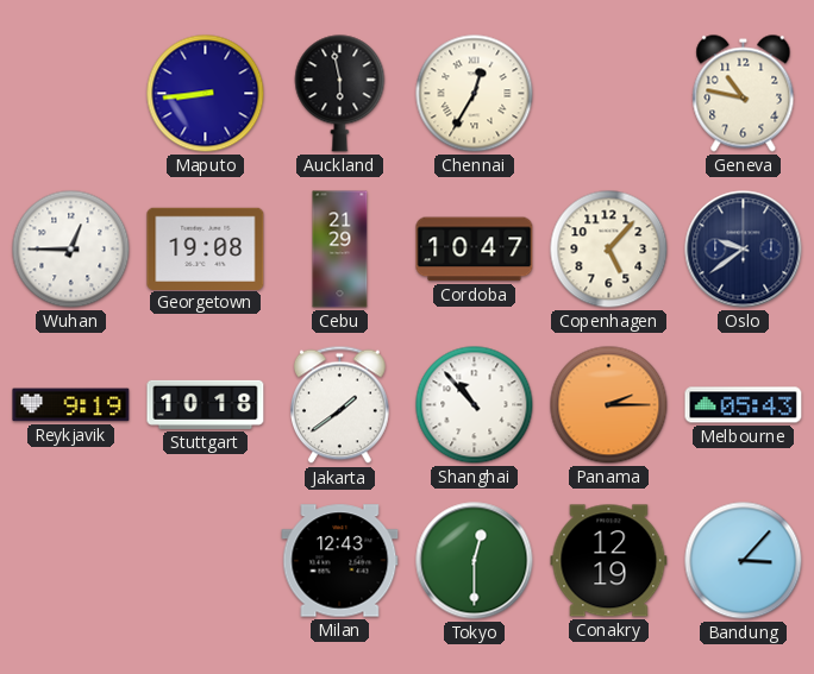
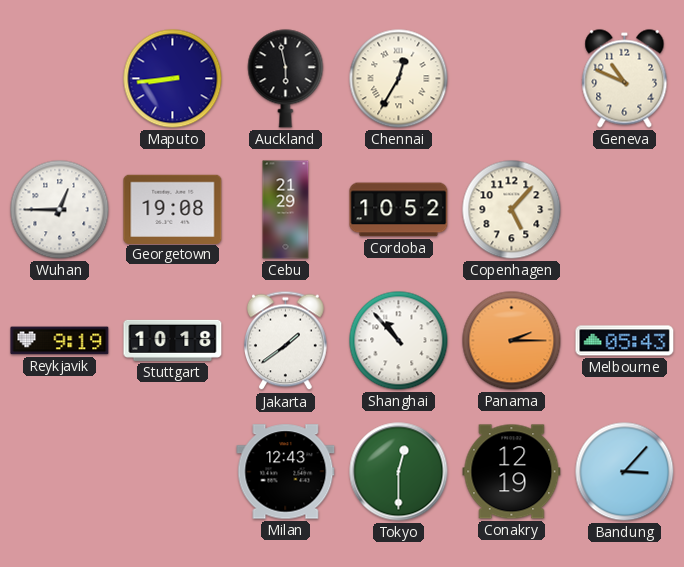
Geneva: 10:47 -> 10:49
Cordoba: 10:47 -> 10:52
Oslo: 9:39 -> none
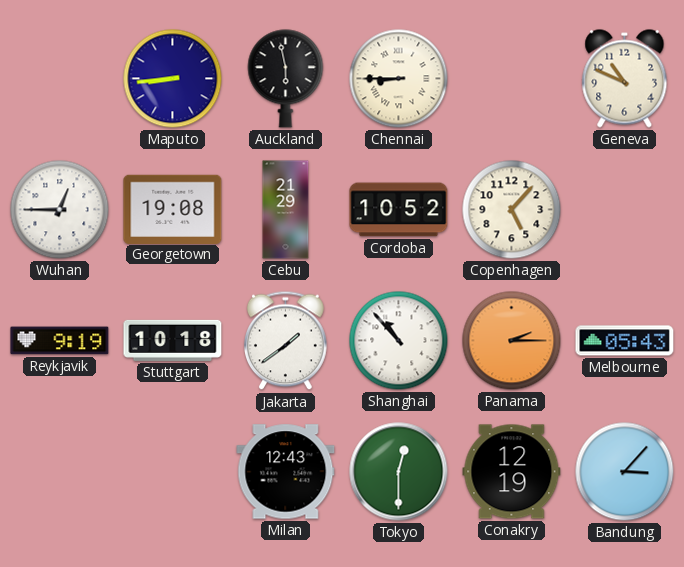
Chennai: 12:35 -> 8:45
